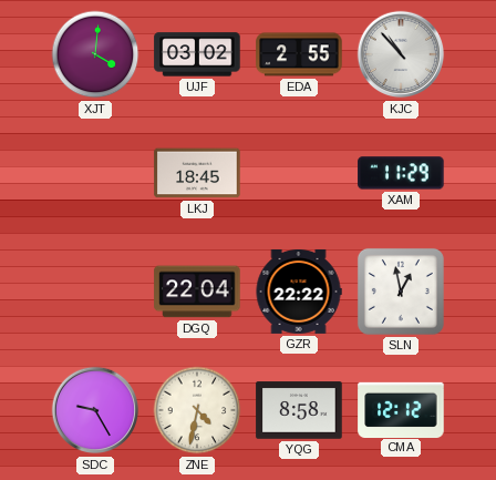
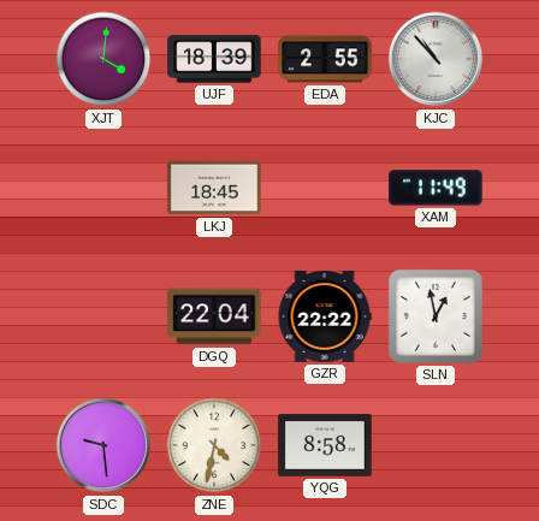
UJF: 03:02 -> 18:39
XAM: 11:29 -> 11:49
SDC: 9:25 -> 9:29
CMA: 12:12 -> none
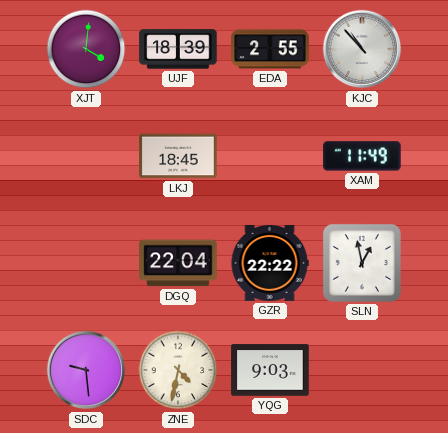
YQG: 8:58 -> 9:03
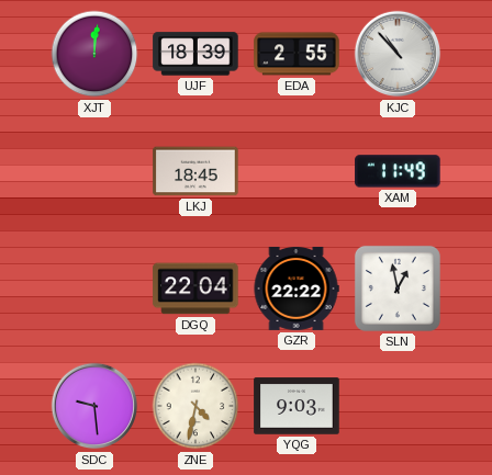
XJT: 4:01 -> 12:01
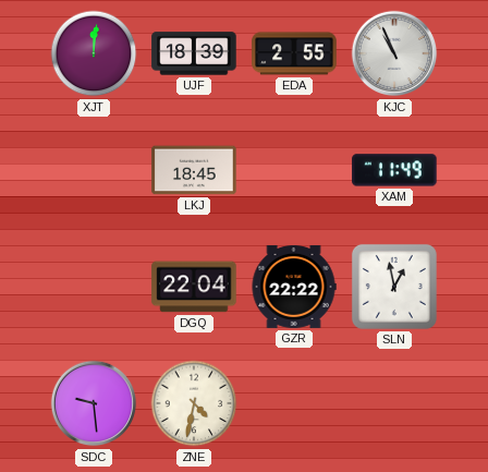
KJC: 10:53 -> 10:56
YQG: 9:03 -> none
